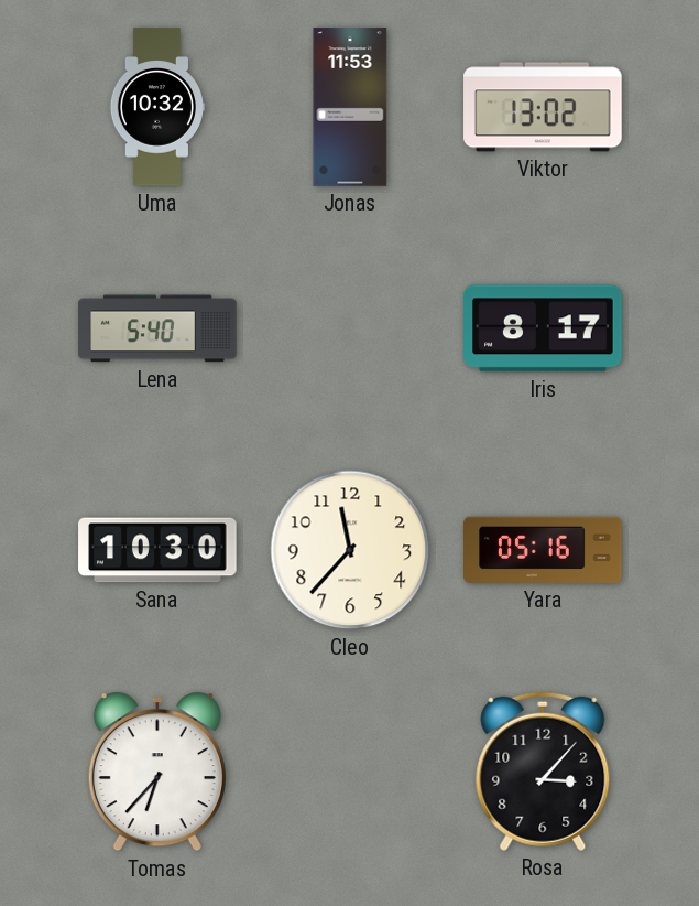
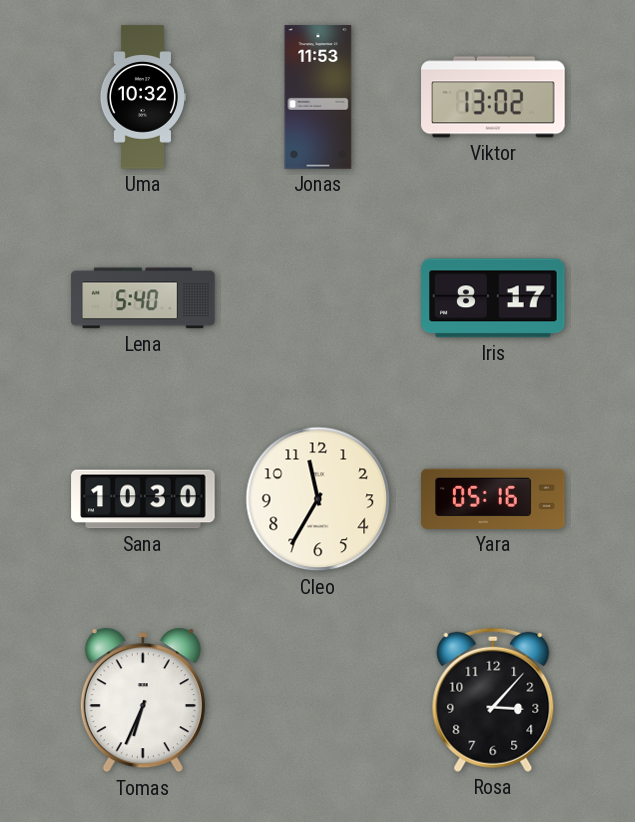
Cleo: 11:37 -> 11:35
Tomas: 6:37 -> 6:34
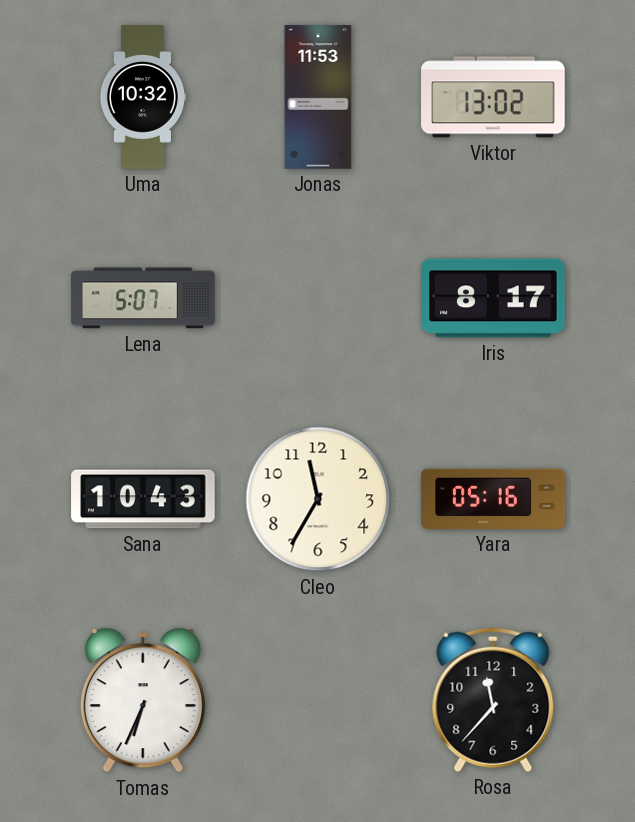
Lena: 5:40 -> 5:07
Sana: 10:30 -> 10:43
Rosa: 3:07 -> 11:37
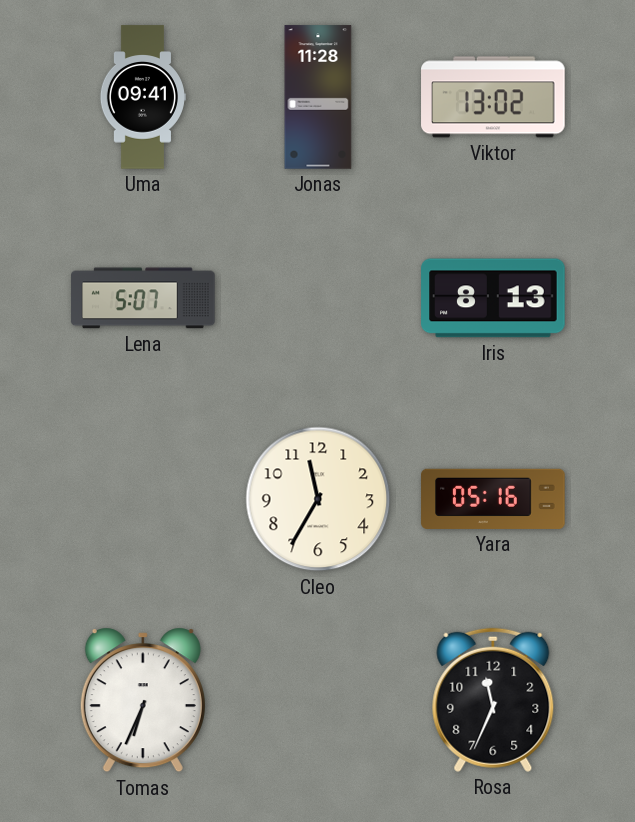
Uma: 10:32 -> 09:41
Jonas: 11:53 -> 11:28
Iris: 8:17 -> 8:13
Sana: 10:43 -> none
Rosa: 11:37 -> 11:34
